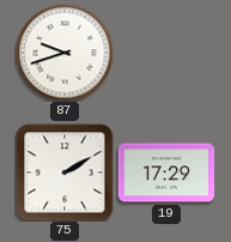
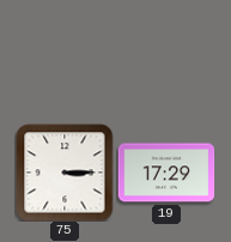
87: 9:42 -> none
75: 2:10 -> 3:15
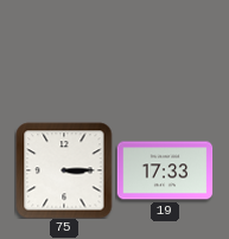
19: 17:29 -> 17:33
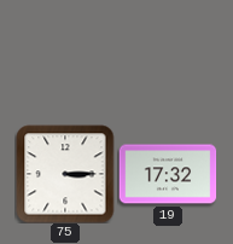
19: 17:33 -> 17:32
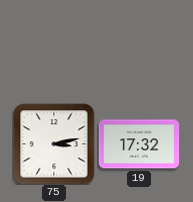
75: 3:15 -> 3:13
